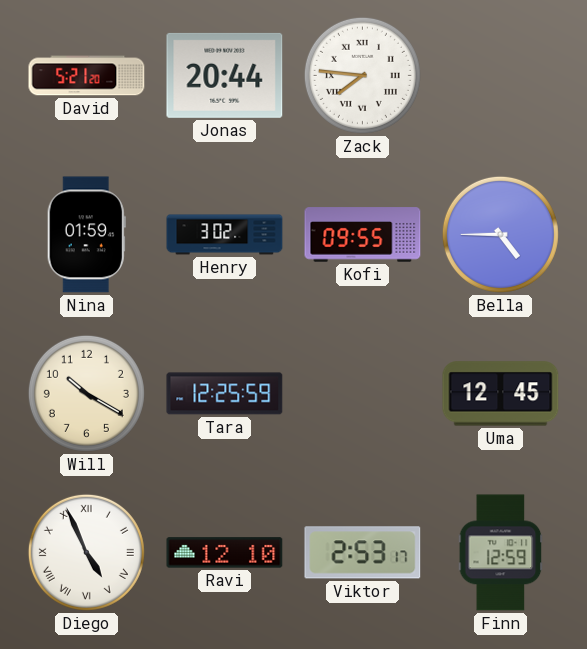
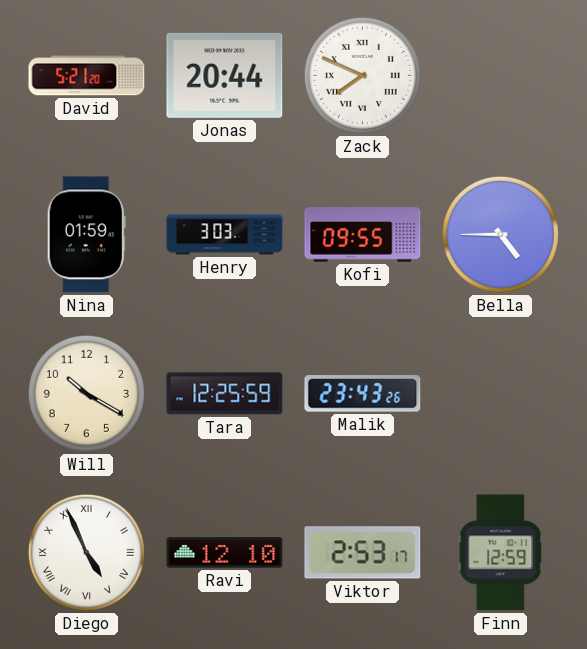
Zack: 7:46 -> 7:49
Henry: 3:02 -> 3:03
Malik: none -> 23:43
Uma: 12:45 -> none
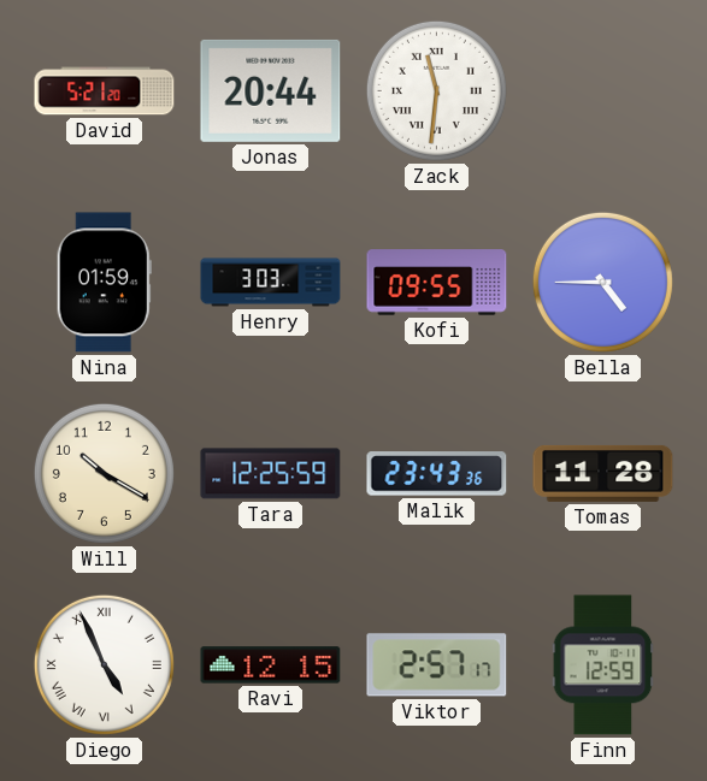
Zack: 7:49 -> 11:31
Malik: 23:43:26 -> 23:43:36
Tomas: none -> 11:28
Ravi: 12:10 -> 12:15
Viktor: 2:53 -> 2:57
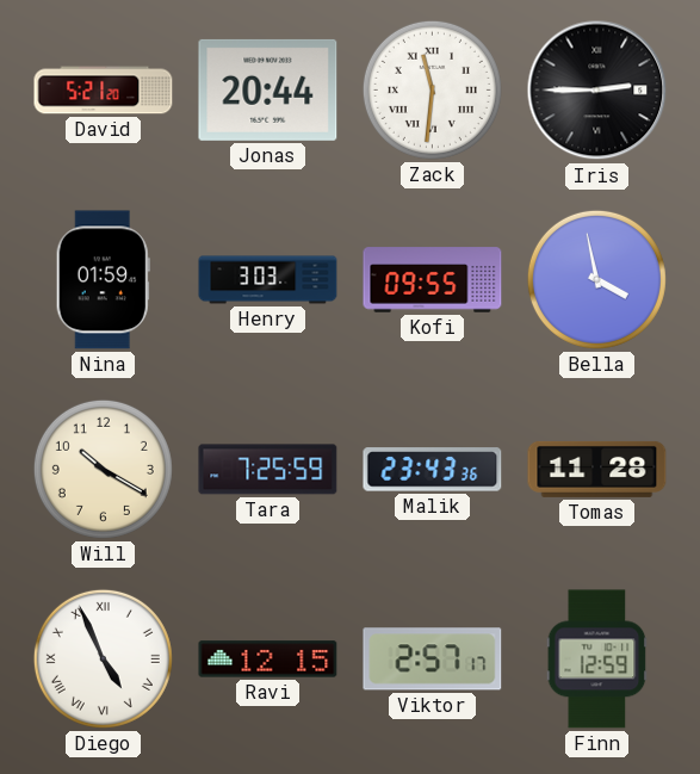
Iris: none -> 2:45
Bella: 4:45 -> 3:58
Tara: 12:25 -> 7:25
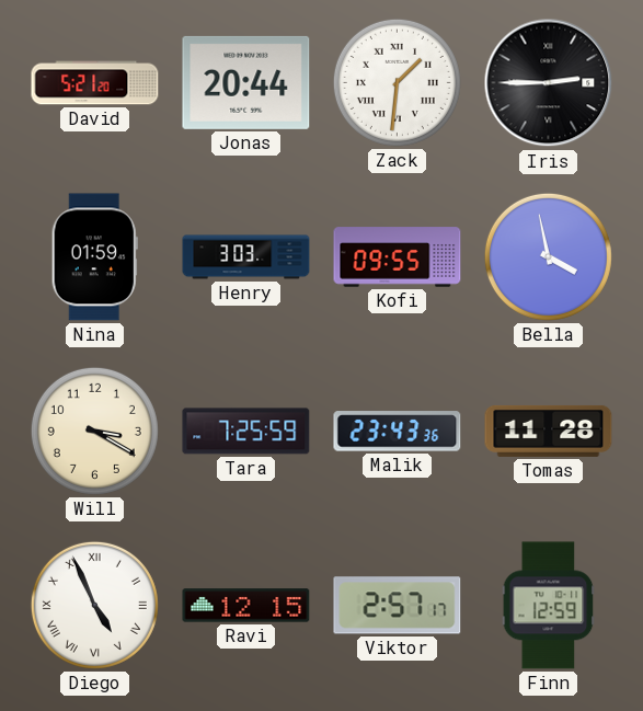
Zack: 11:31 -> 1:31
Will: 10:20 -> 3:20
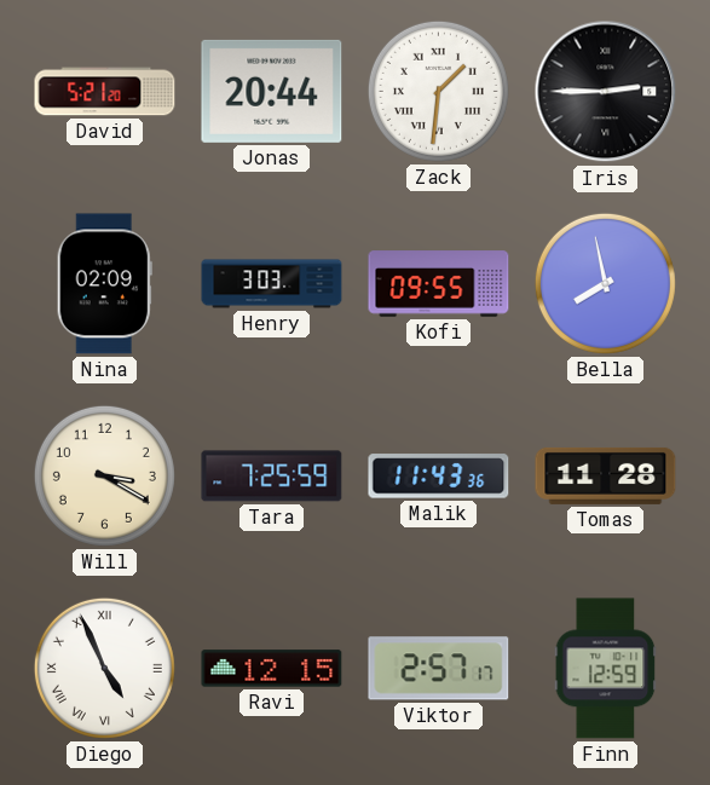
Nina: 01:59 -> 02:09
Bella: 3:58 -> 7:58
Malik: 23:43 -> 11:43
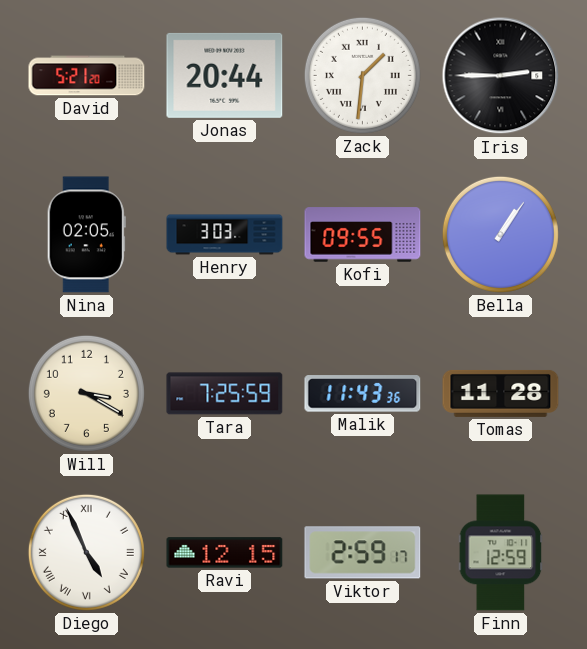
Nina: 02:09 -> 02:05
Bella: 7:58 -> 1:06
Viktor: 2:57 -> 2:59
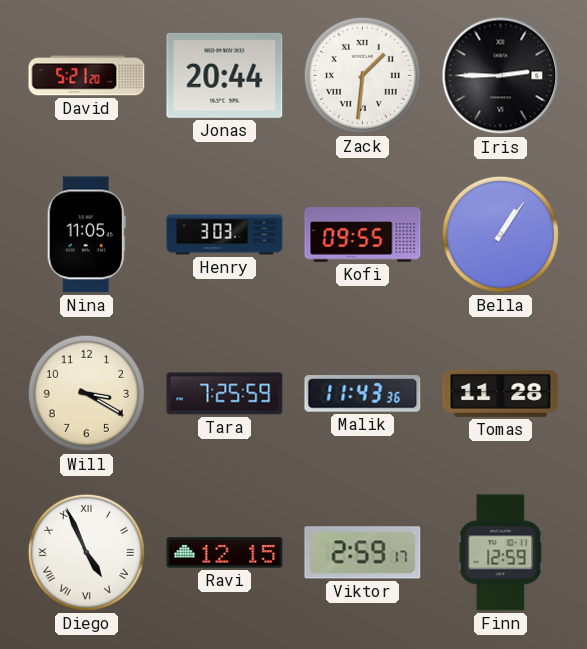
Nina: 02:05 -> 11:05
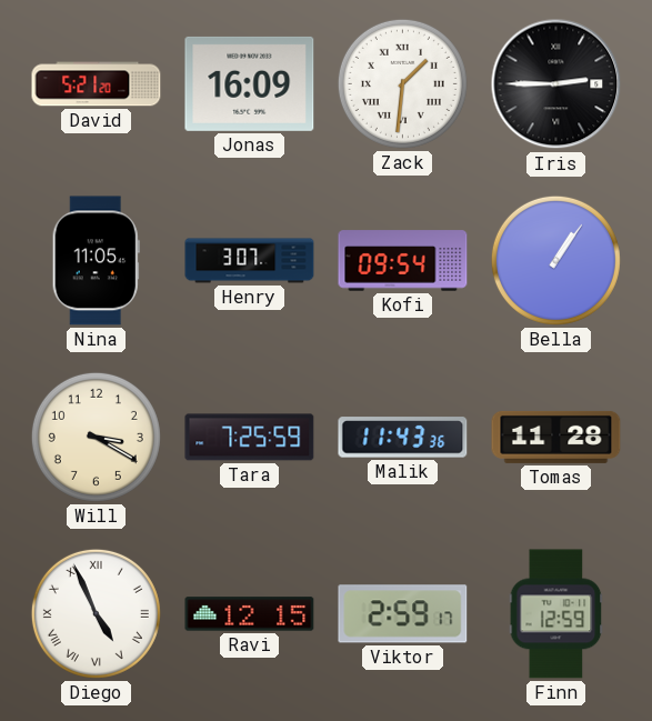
Jonas: 20:44 -> 16:09
Henry: 3:03 -> 3:07
Kofi: 09:55 -> 09:54
